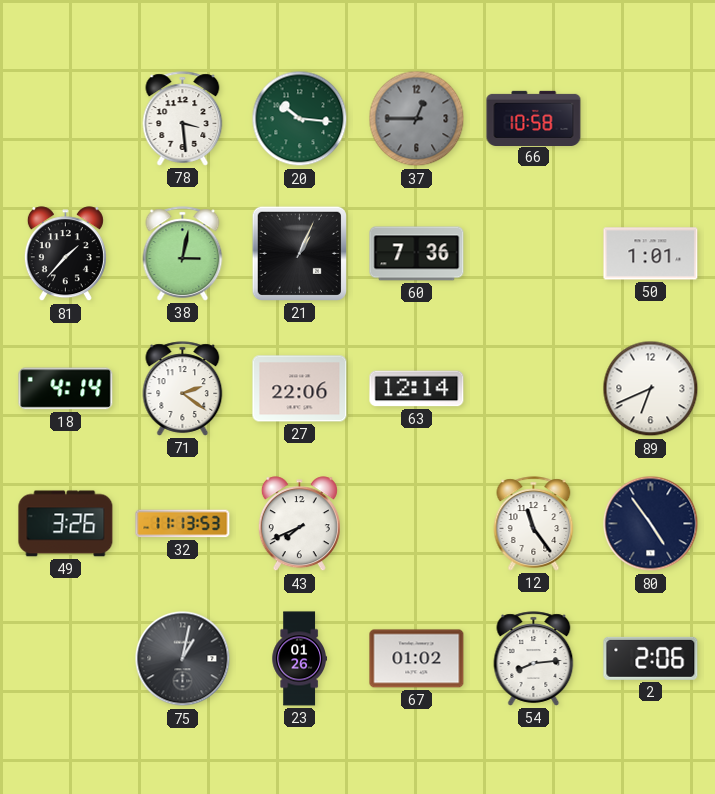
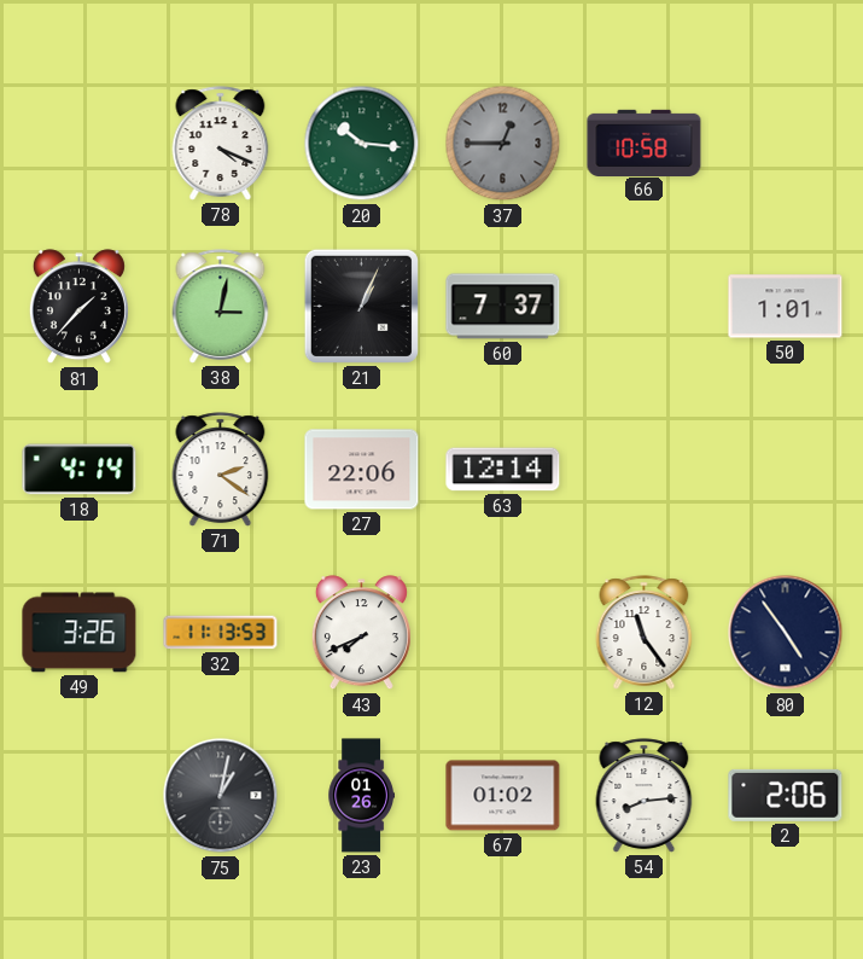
78: 3:29 -> 4:19
60: 7:36 -> 7:37
89: 6:41 -> none
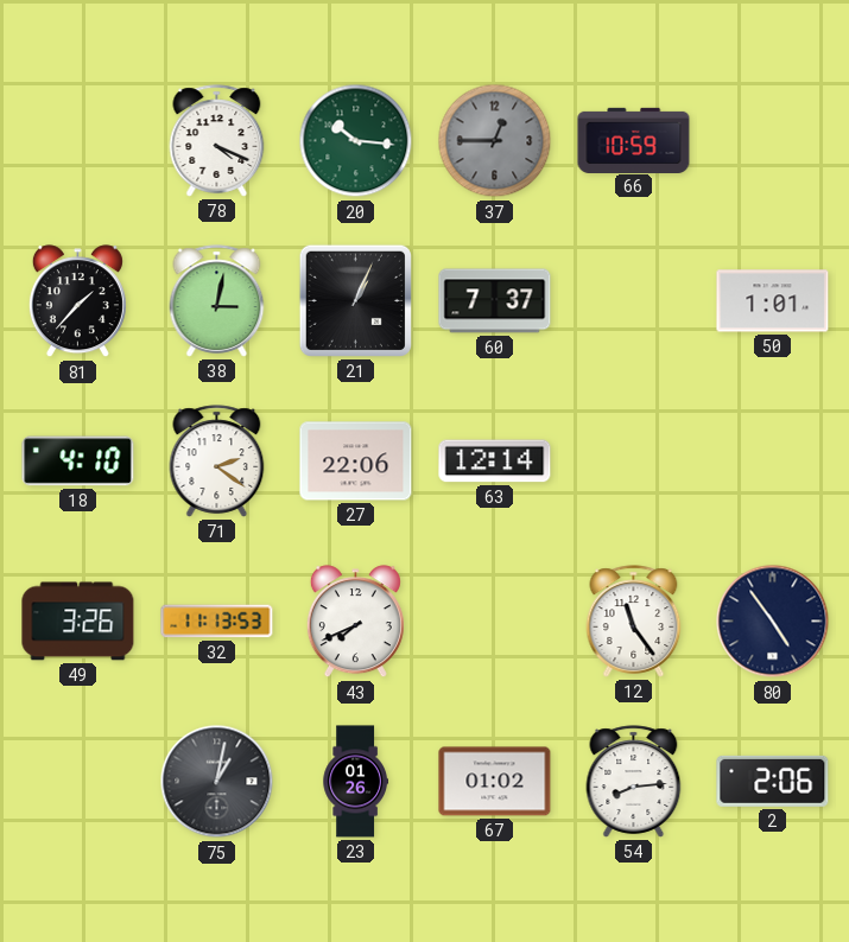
66: 10:58 -> 10:59
18: 4:14 -> 4:10
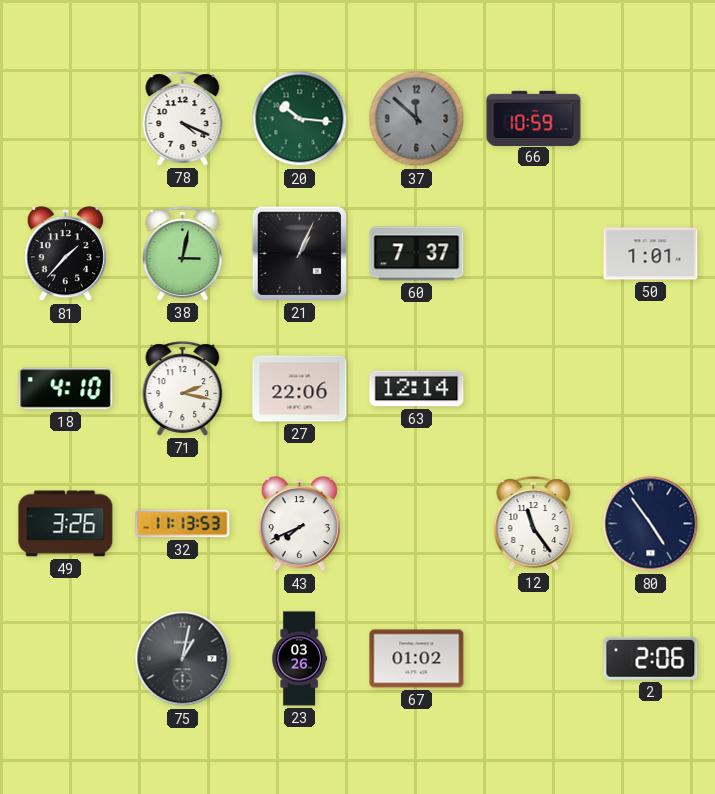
37: 12:45 -> 11:52
71: 2:21 -> 2:17
23: 01:26 -> 03:26
54: 8:14 -> none
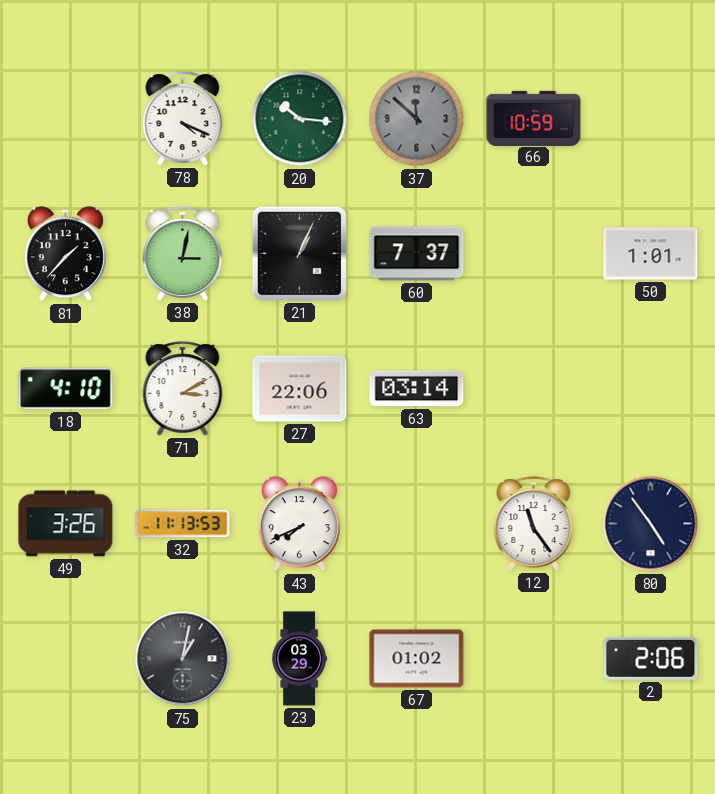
71: 2:17 -> 3:10
63: 12:14 -> 03:14
23: 03:26 -> 03:29
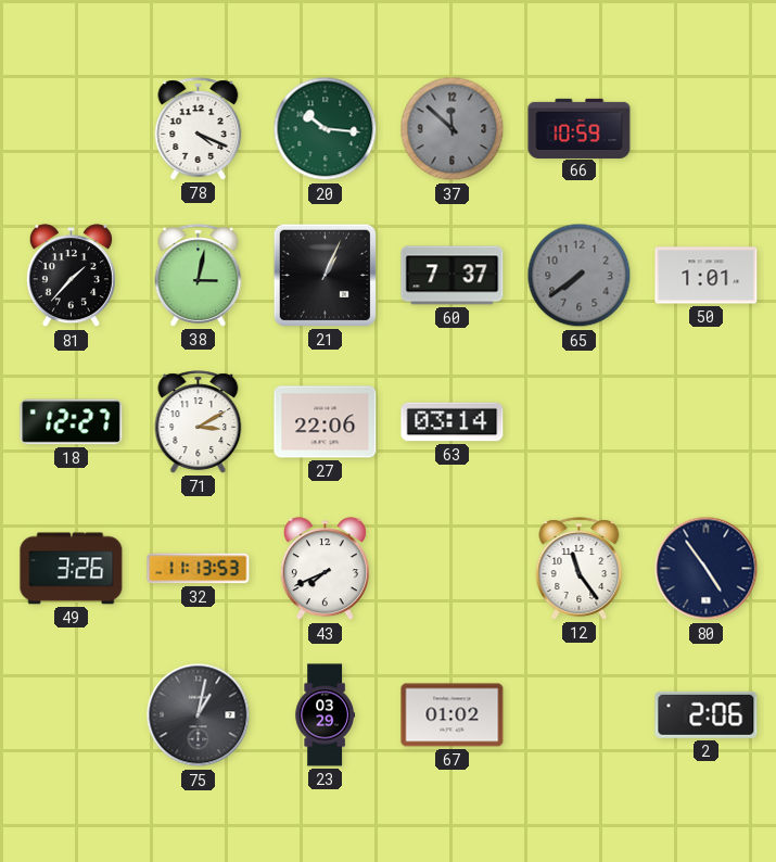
65: none -> 7:39
18: 4:10 -> 12:27
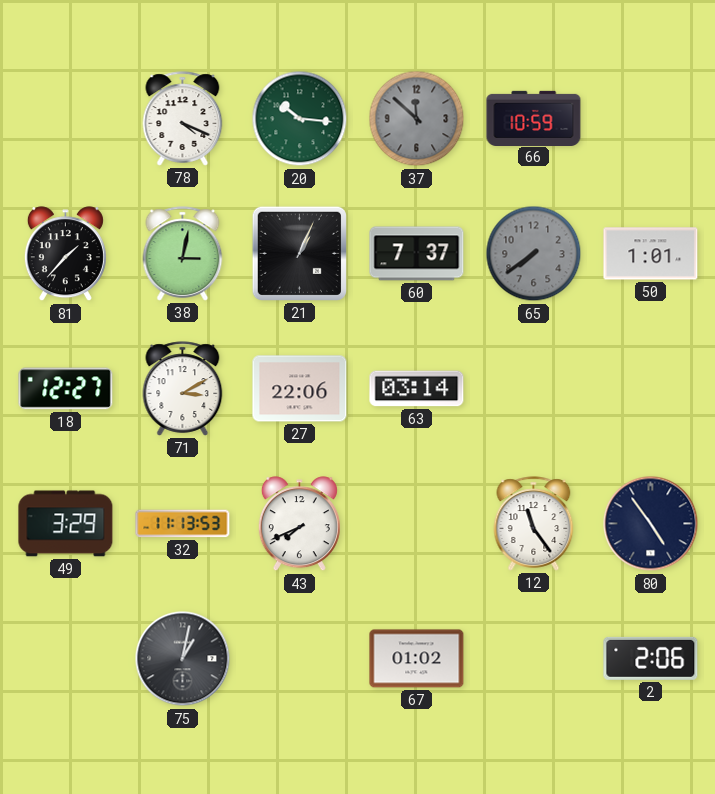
49: 3:26 -> 3:29
23: 03:29 -> none
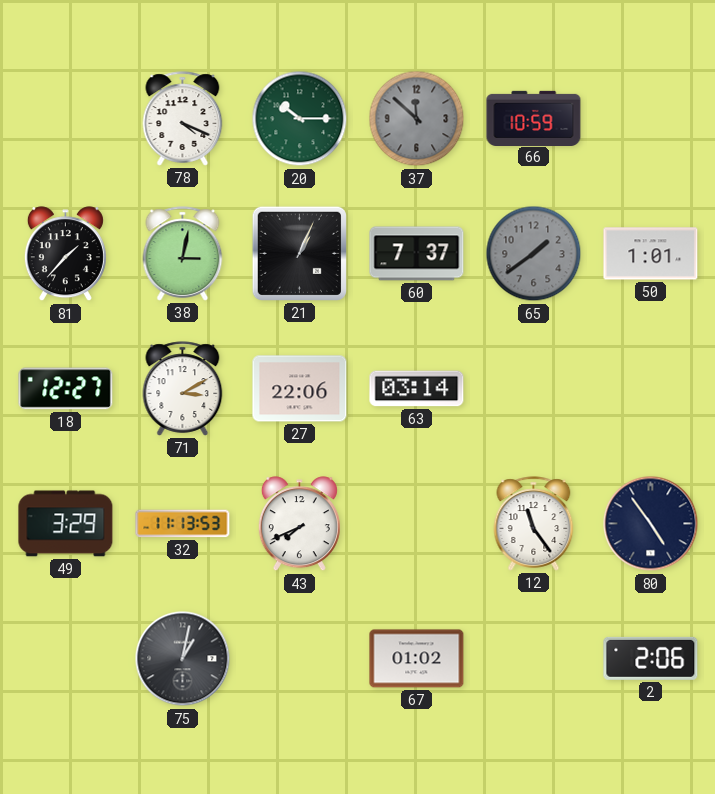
20: 10:16 -> 10:15
65: 7:39 -> 1:39
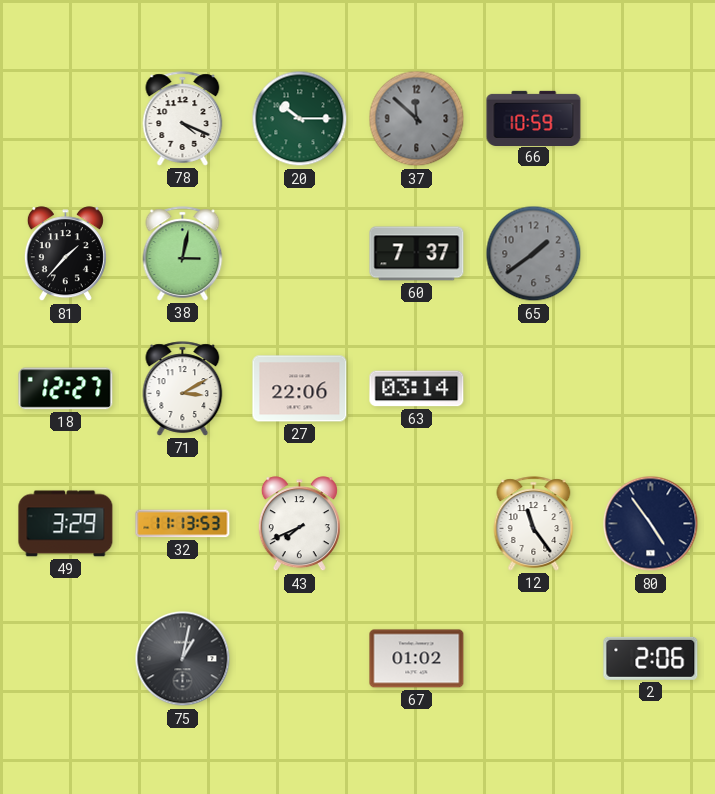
21: 1:04 -> none
50: 1:01 -> none
